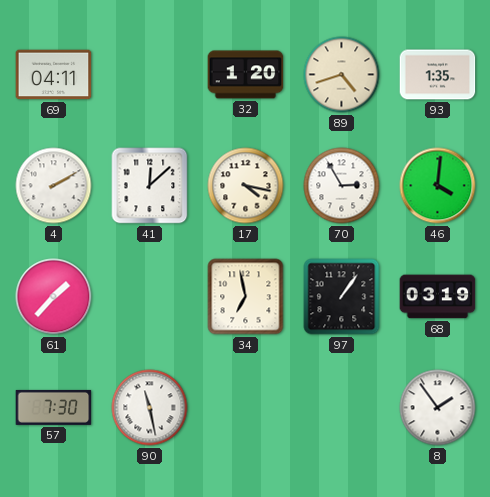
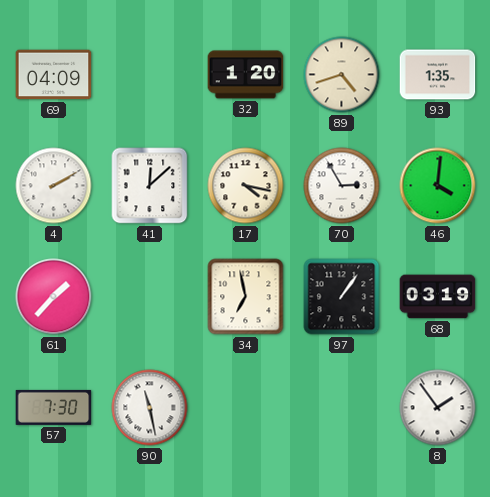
69: 04:11 -> 04:09
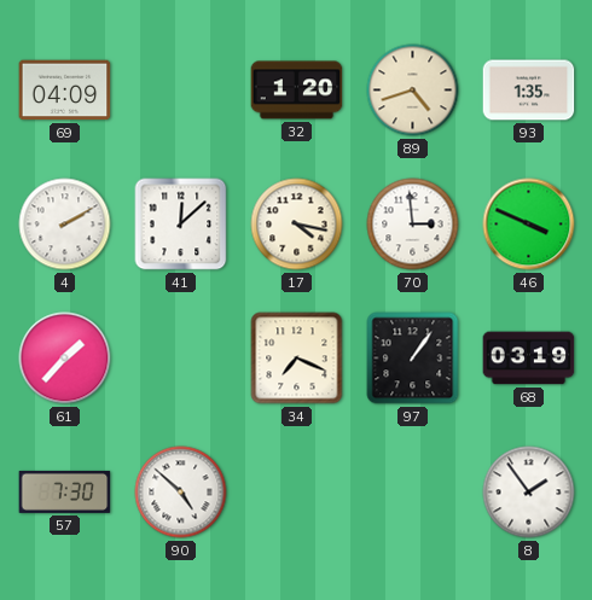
70: 2:55 -> 2:59
46: 4:01 -> 3:49
34: 6:58 -> 7:19
90: 11:28 -> 4:52
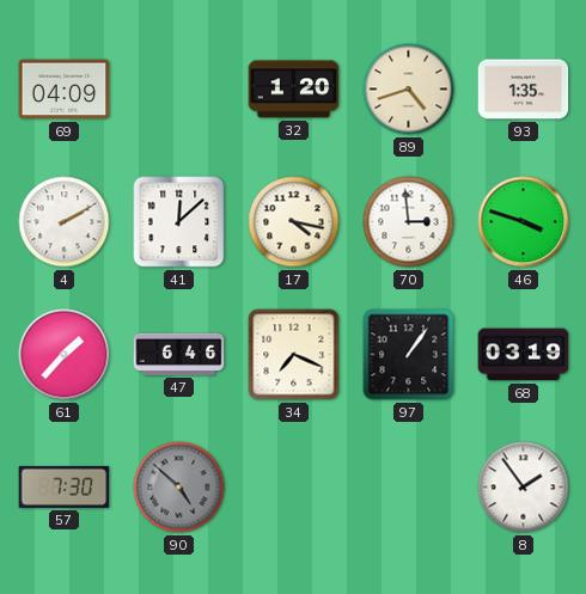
46: 3:49 -> 3:48
47: none -> 6:46
90 dial: white -> grey
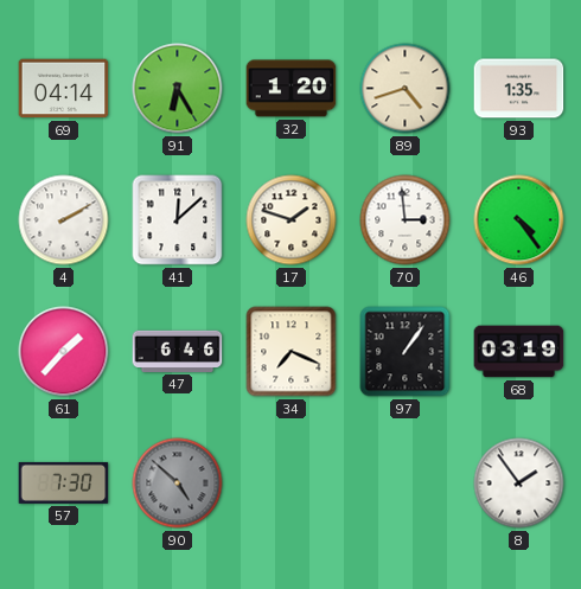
69: 04:09 -> 04:14
91: none -> 6:25
17: 4:17 -> 1:48
46: 3:48 -> 4:24
